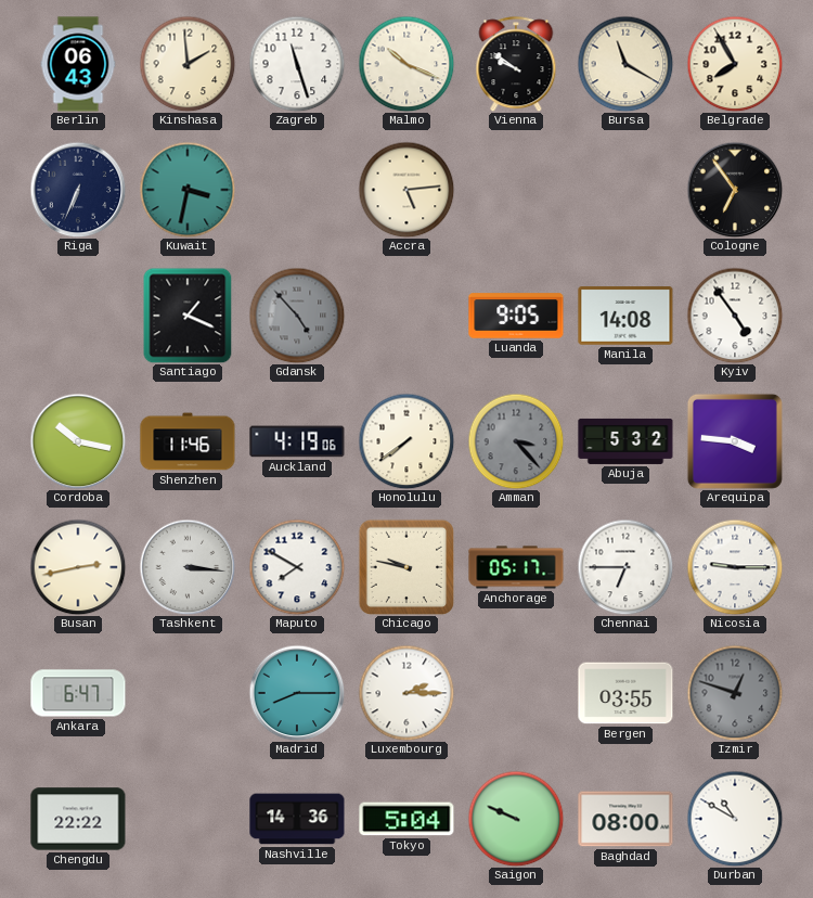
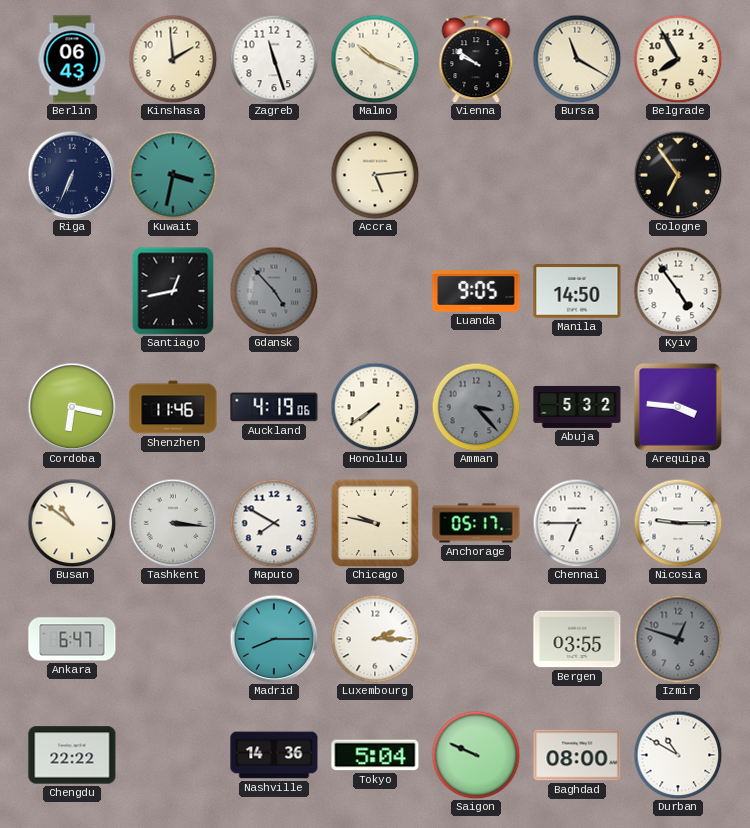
Santiago: 1:19 -> 12:43
Manila: 14:08 -> 14:50
Cordoba: 10:17 -> 6:17
Busan: 2:43 -> 10:51
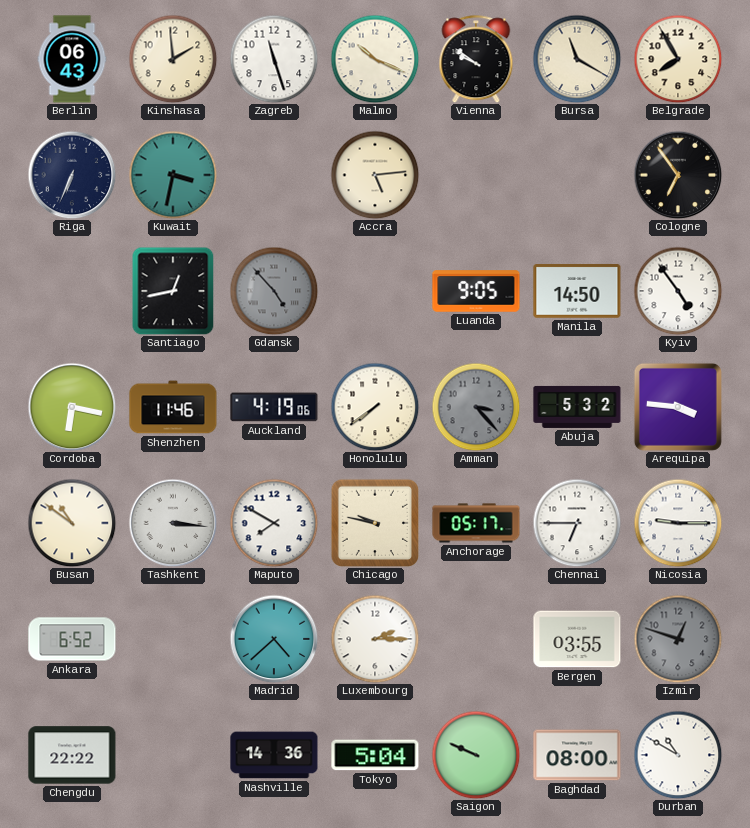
Ankara: 6:47 -> 6:52
Madrid: 8:15 -> 4:38
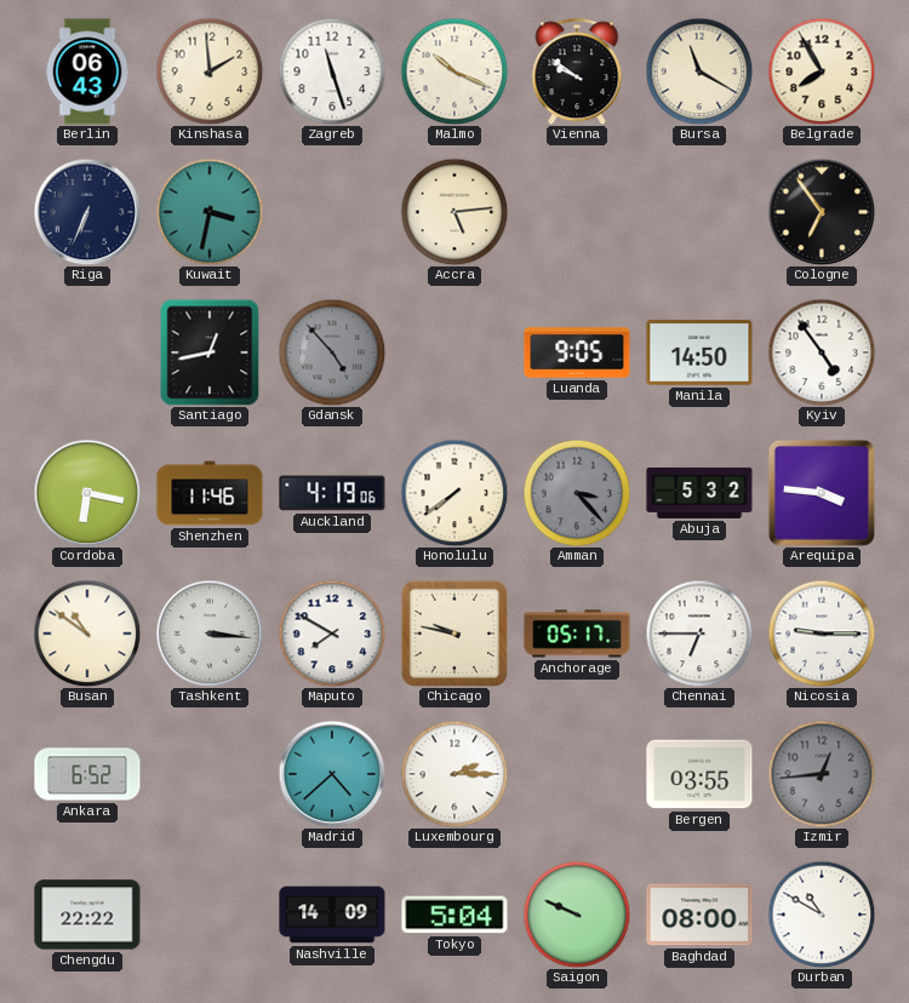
Izmir: 12:48 -> 12:44
Nashville: 14:36 -> 14:09
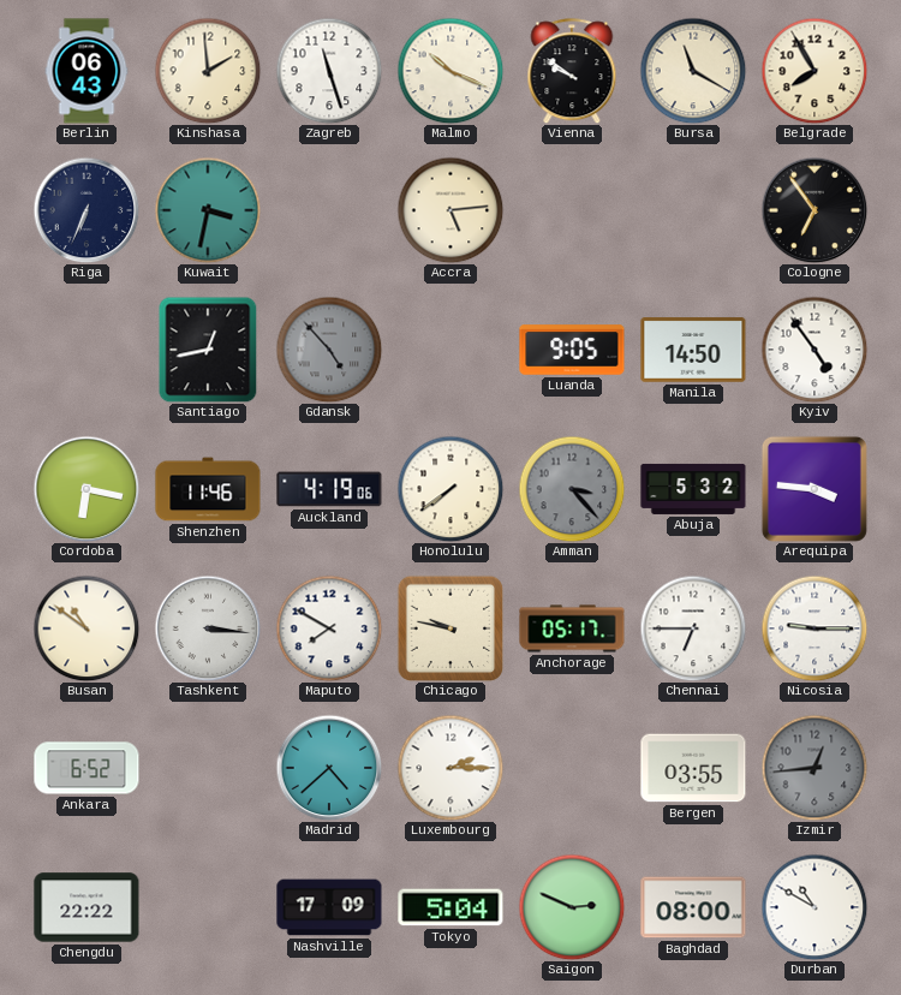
Nashville: 14:09 -> 17:09
Saigon: 9:49 -> 2:49
